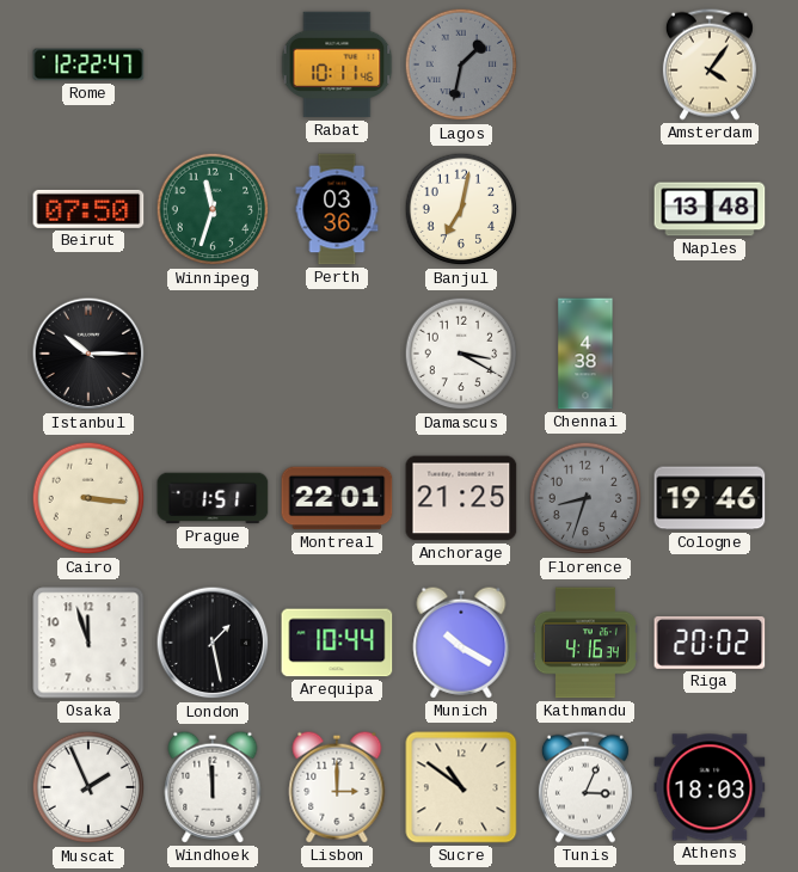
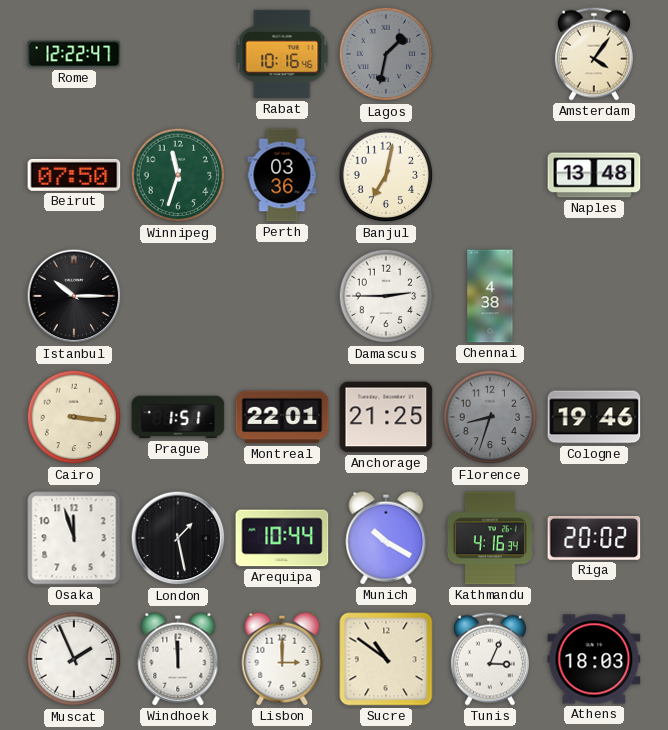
Rabat: 10:11 -> 10:16
Damascus: 3:20 -> 2:45
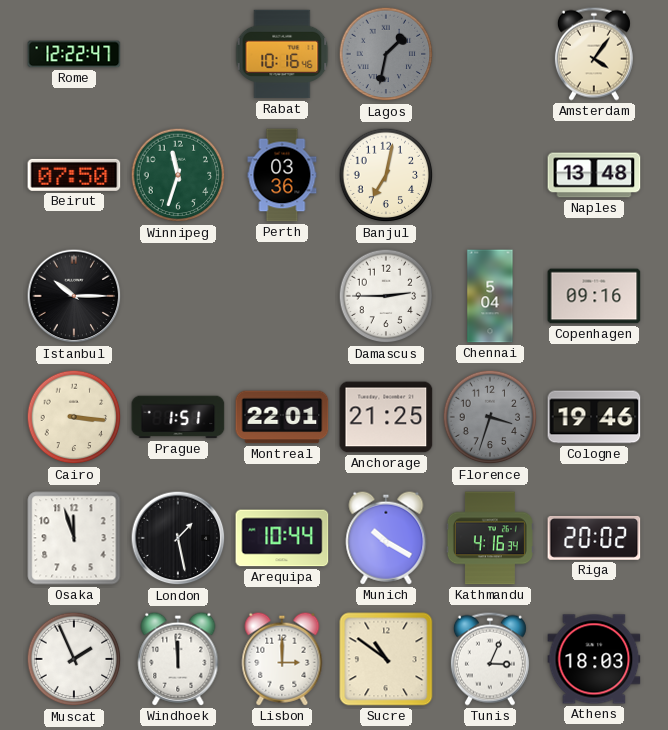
Chennai: 4:38 -> 5:04
Copenhagen: none -> 09:16
Florence: 8:33 -> 3:33
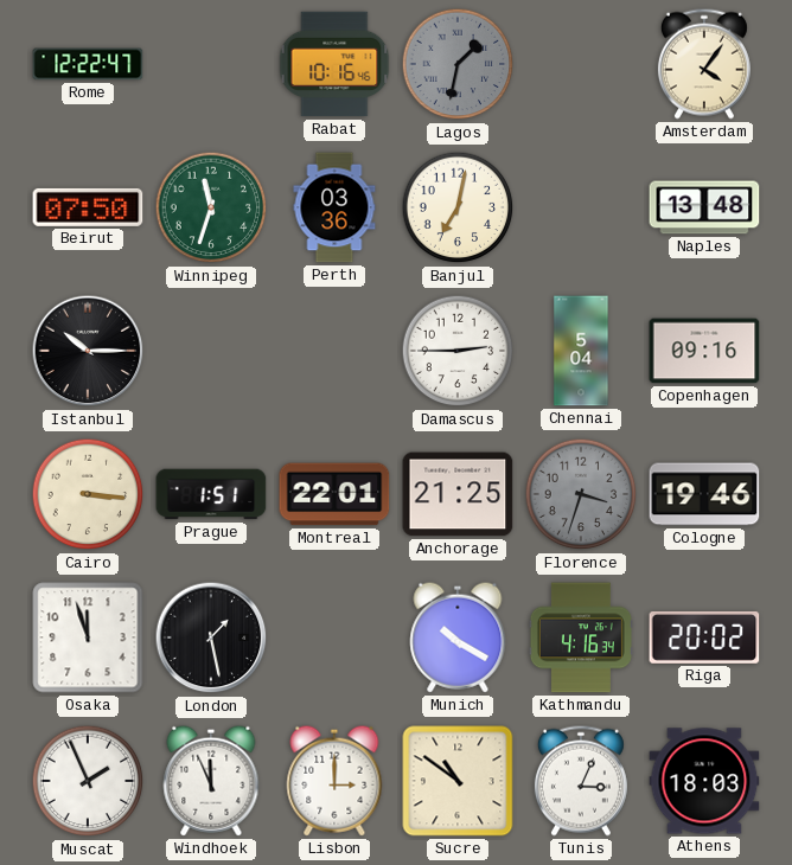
Arequipa: 10:44 -> none
Windhoek: 11:59 -> 11:56
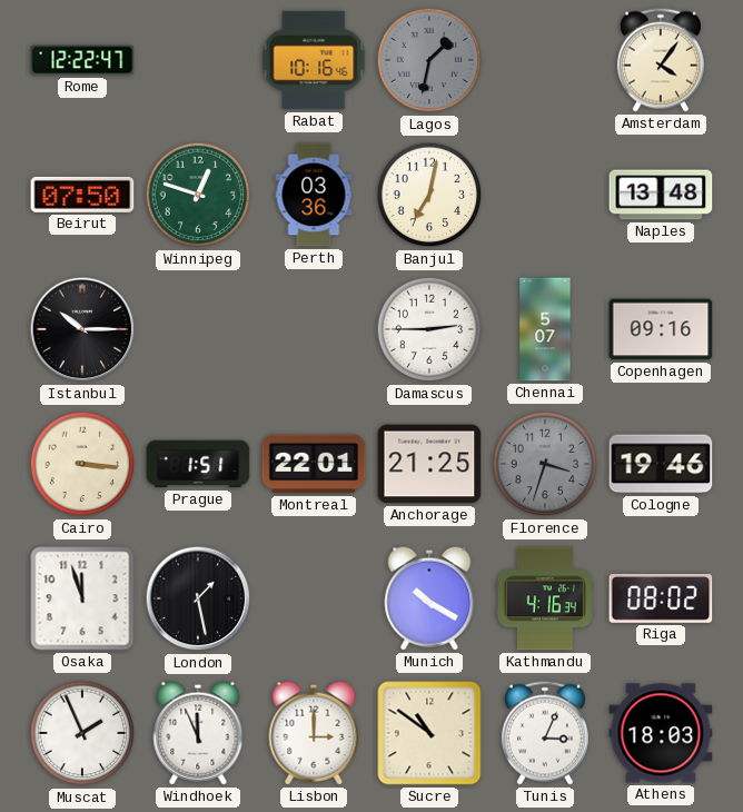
Winnipeg: 11:33 -> 12:48
Chennai: 5:04 -> 5:07
Riga: 20:02 -> 08:02
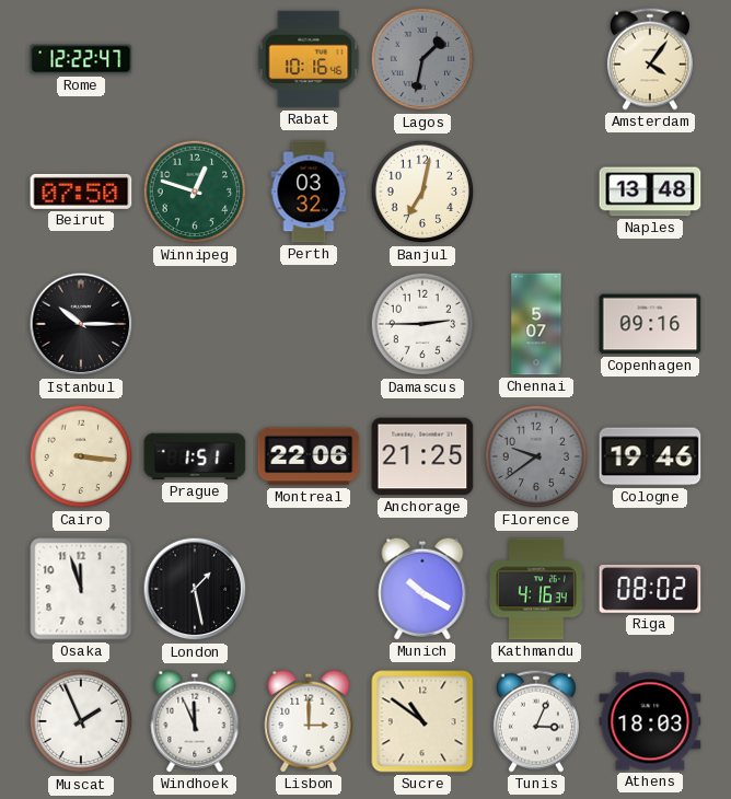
Perth: 03:36 -> 03:32
Montreal: 22:01 -> 22:06
Florence: 3:33 -> 9:39
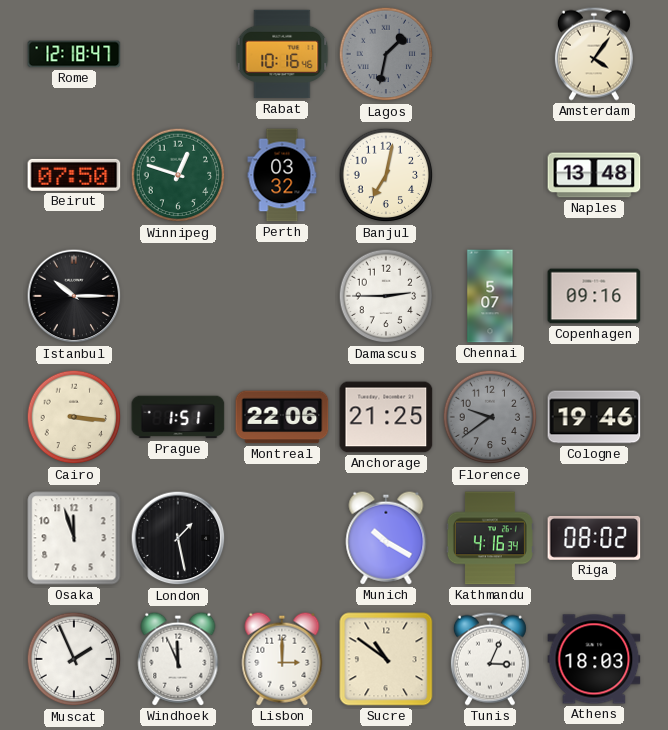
Rome: 12:22 -> 12:18
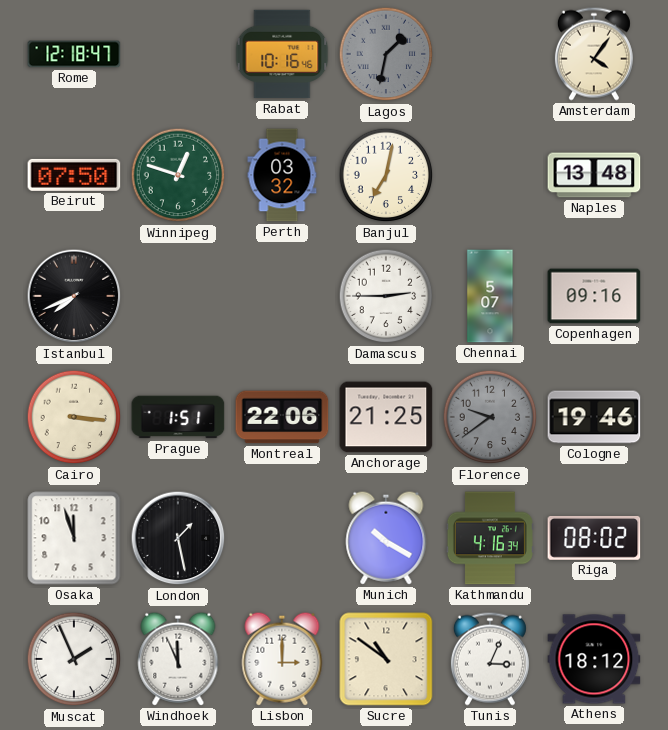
Istanbul: 10:15 -> 7:41
Athens: 18:03 -> 18:12
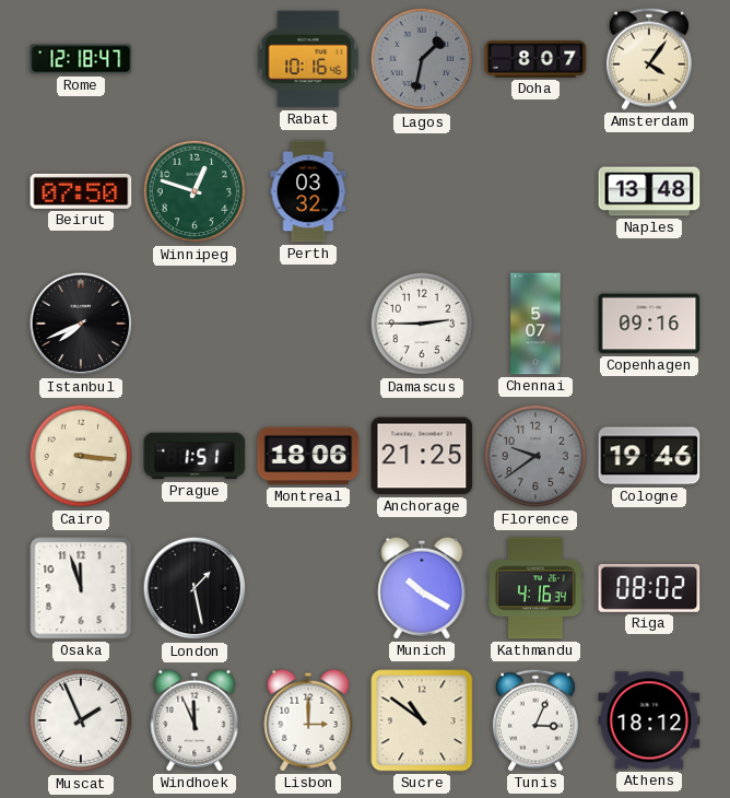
Doha: none -> 8:07
Banjul: 7:02 -> none
Montreal: 22:06 -> 18:06
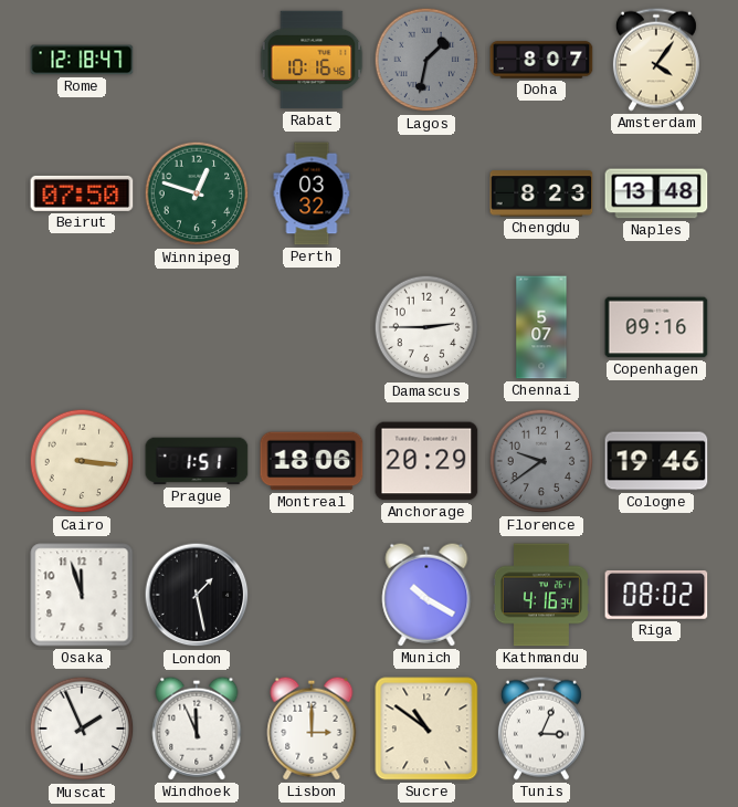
Chengdu: none -> 8:23
Istanbul: 7:41 -> none
Anchorage: 21:25 -> 20:29
Athens: 18:12 -> none
